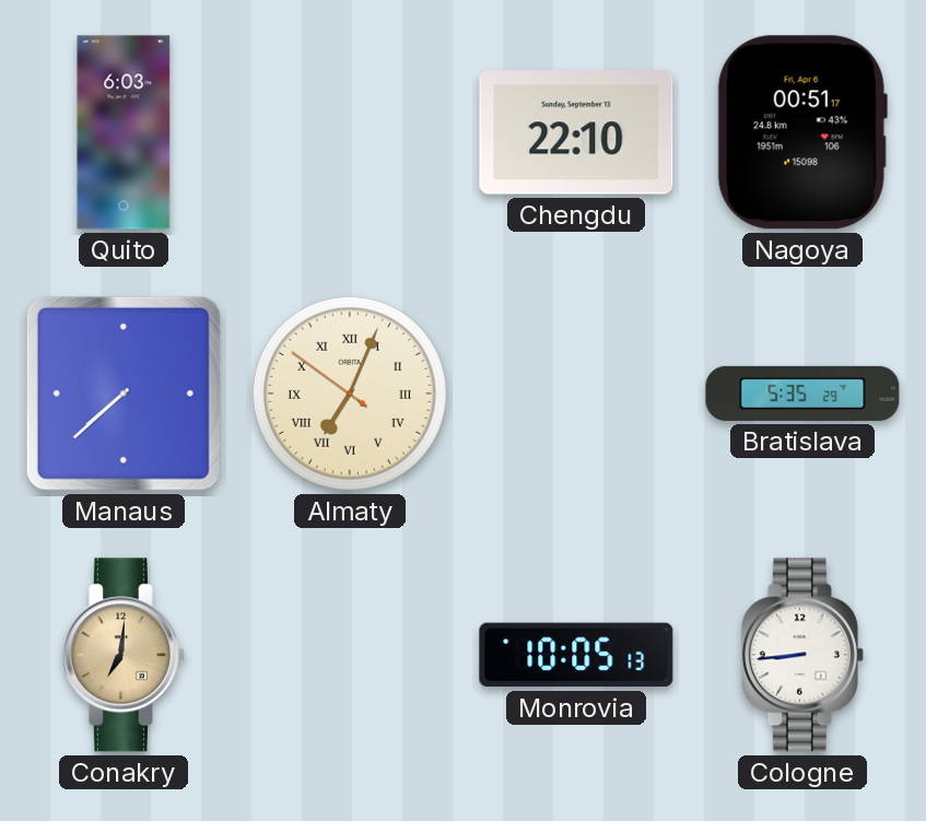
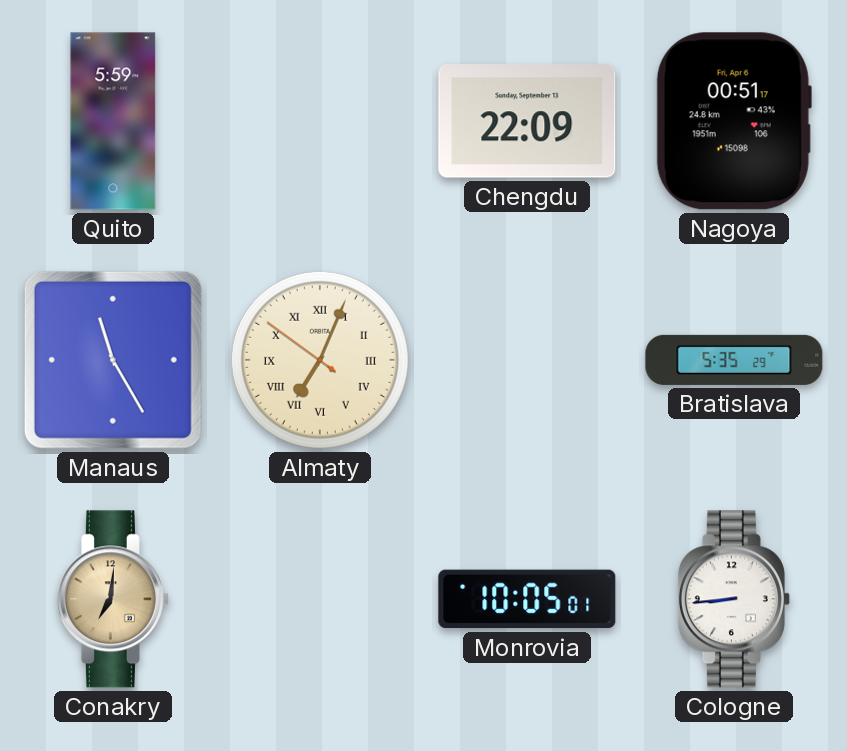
Quito: 6:03 -> 5:59
Chengdu: 22:10 -> 22:09
Manaus: 7:38 -> 11:25
Monrovia: 10:05:13 -> 10:05:01
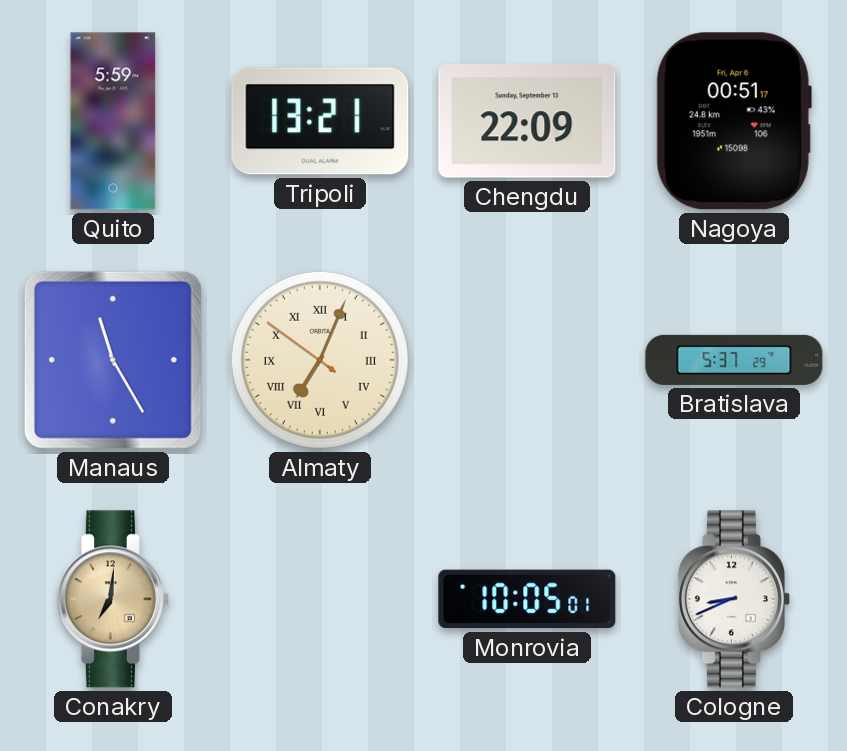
Tripoli: none -> 13:21
Bratislava: 5:35 -> 5:37
Cologne: 8:44 -> 8:41
